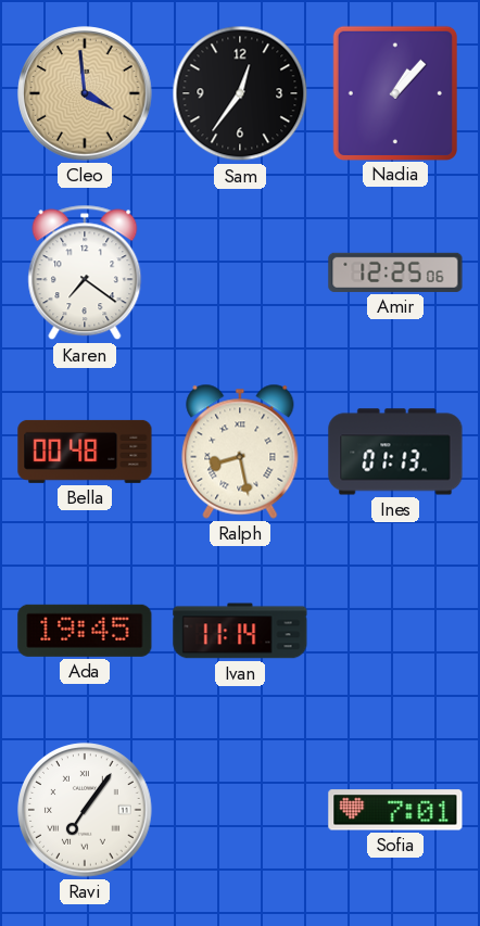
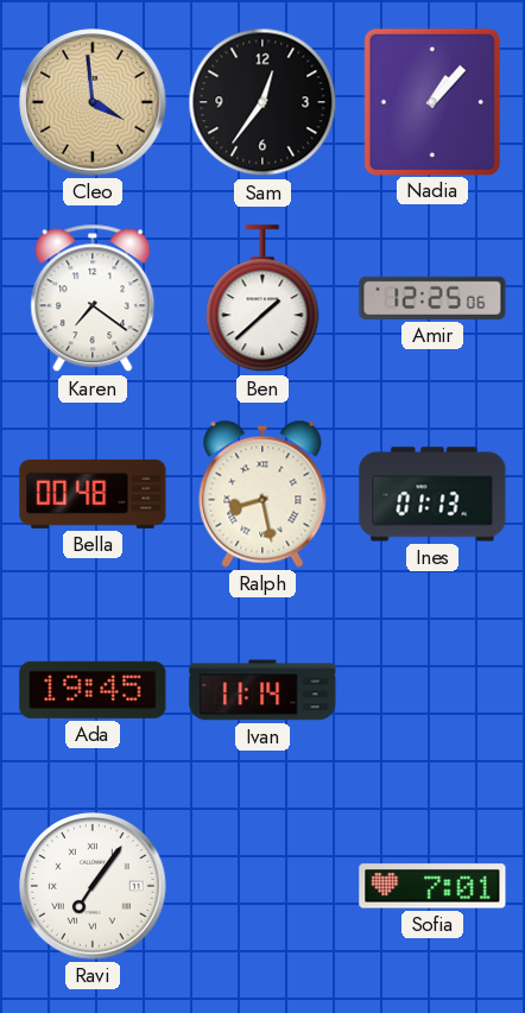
Ben: none -> 1:38
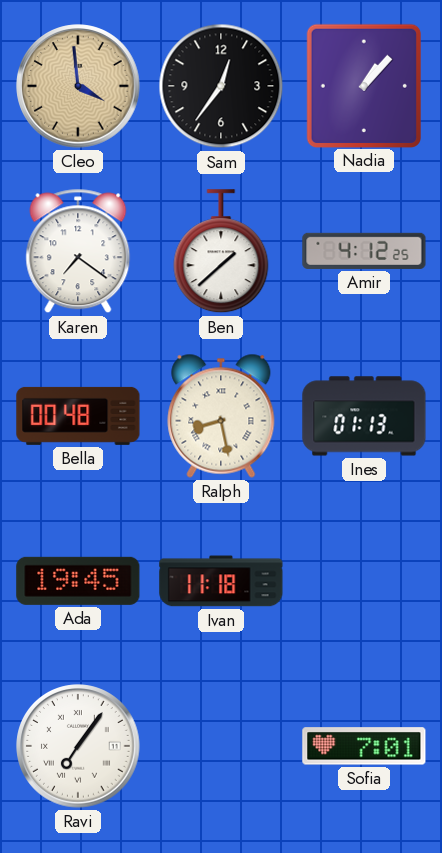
Amir: 12:25 -> 4:12
Ivan: 11:14 -> 11:18
